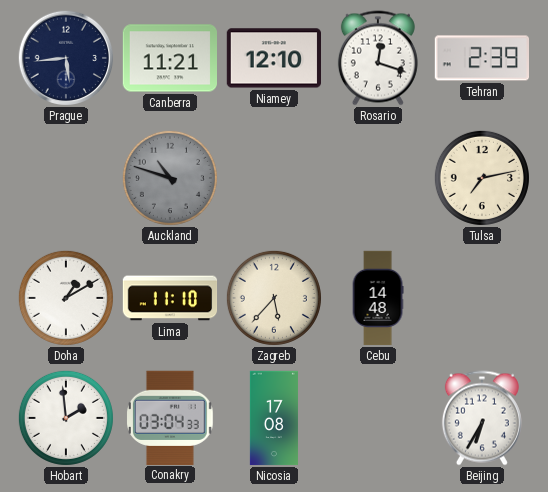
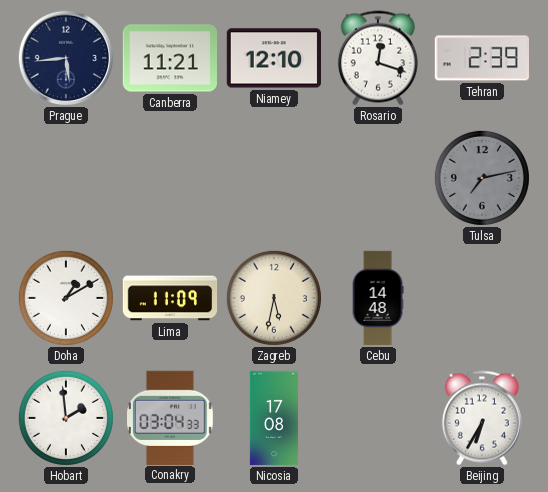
Auckland: 10:48 -> none
Tulsa dial: cream -> grey
Lima: 11:10 -> 11:09
Zagreb: 5:37 -> 5:32
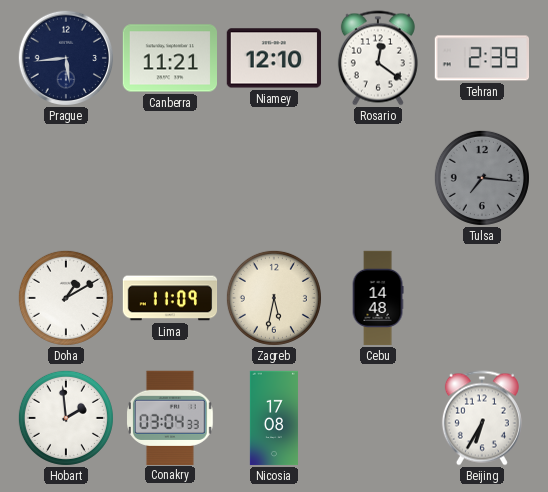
Rosario: 12:18 -> 12:21
Tulsa: 7:13 -> 7:16
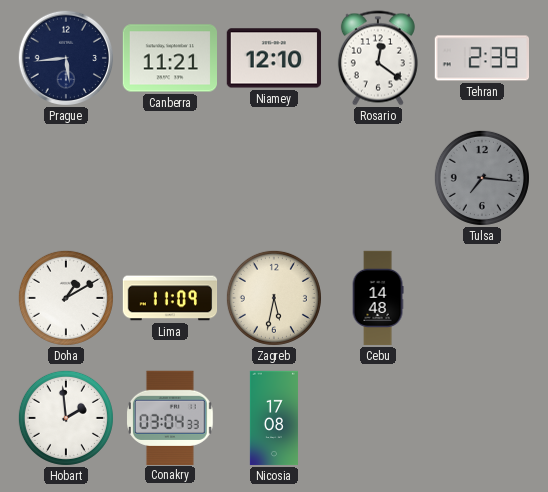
Beijing: 6:35 -> none
